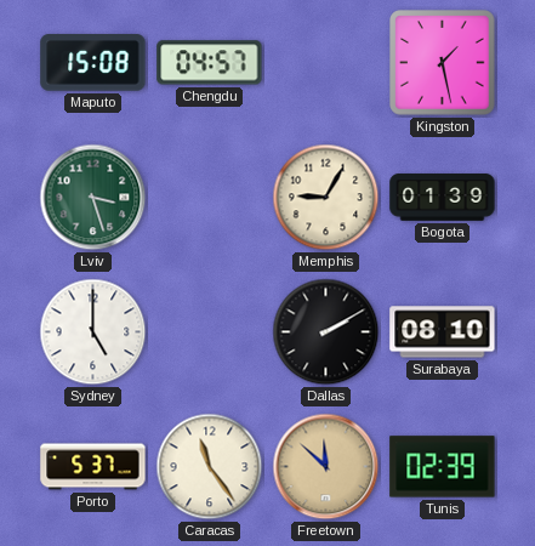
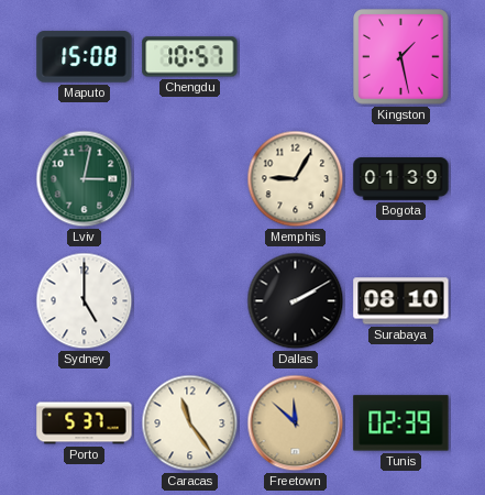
Chengdu: 04:57 -> 10:57
Lviv: 3:27 -> 3:02
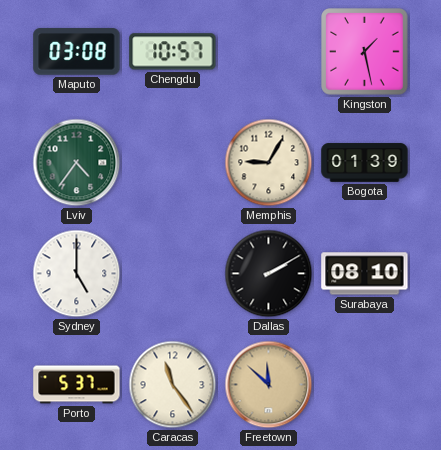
Maputo: 15:08 -> 03:08
Lviv: 3:02 -> 4:36
Tunis: 02:39 -> none
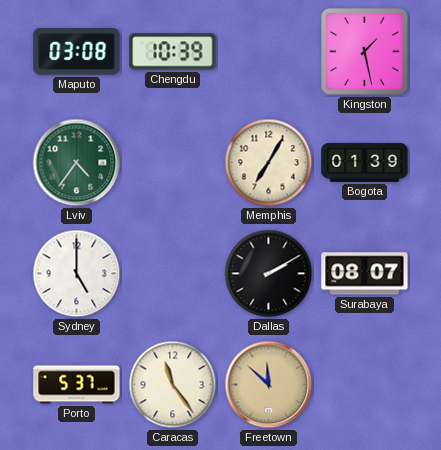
Chengdu: 10:57 -> 10:39
Memphis: 9:05 -> 7:05
Surabaya: 08:10 -> 08:07
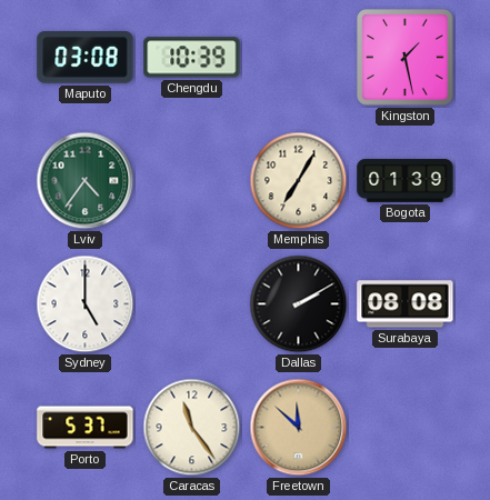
Surabaya: 08:07 -> 08:08
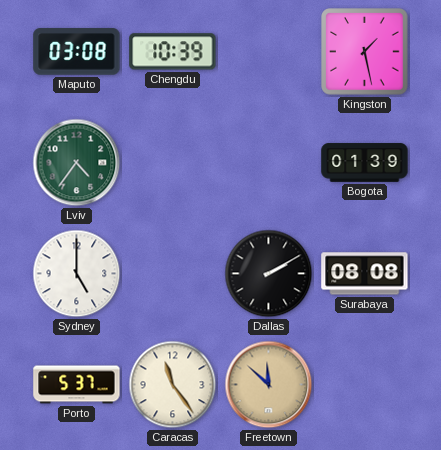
Memphis: 7:05 -> none
